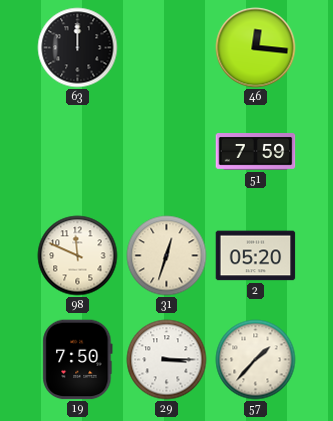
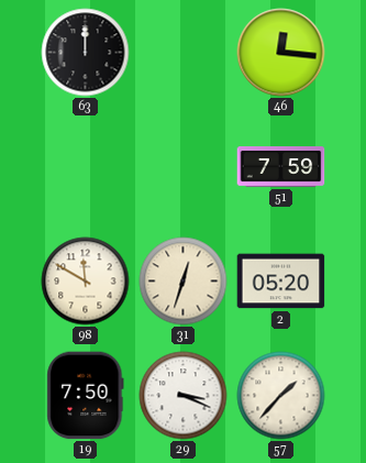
98: 11:49 -> 11:50
29: 3:15 -> 3:19
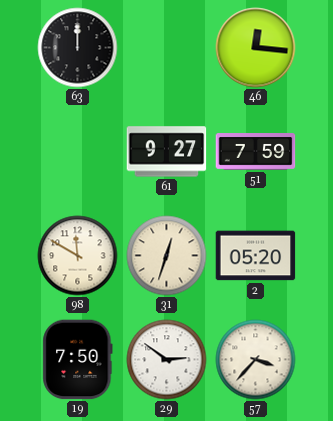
61: none -> 9:27
29: 3:19 -> 2:51
57: 1:37 -> 3:37
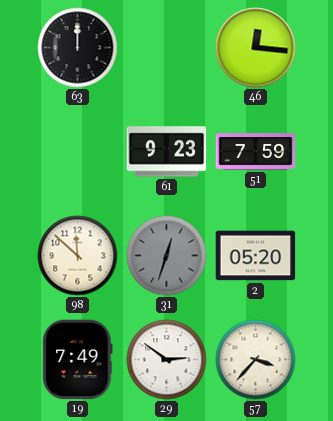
61: 9:27 -> 9:23
98: 11:50 -> 11:52
31 dial: cream -> grey
19: 7:50 -> 7:49
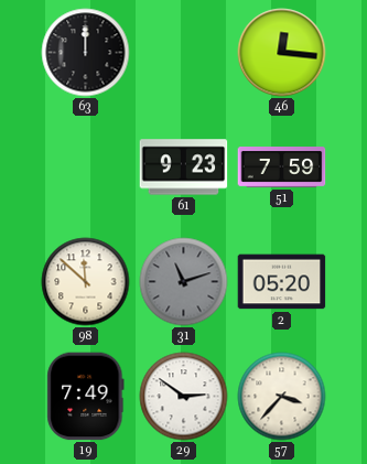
31: 12:33 -> 11:12
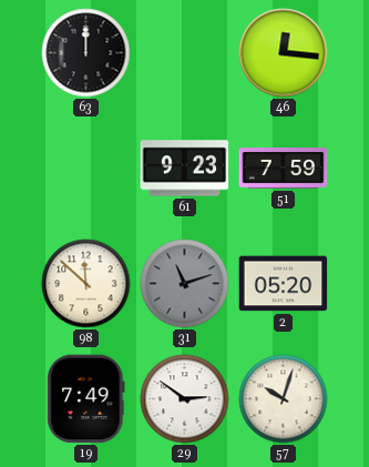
57: 3:37 -> 10:03
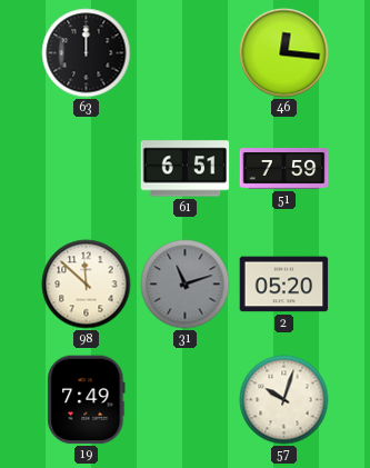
61: 9:23 -> 6:51
29: 2:51 -> none
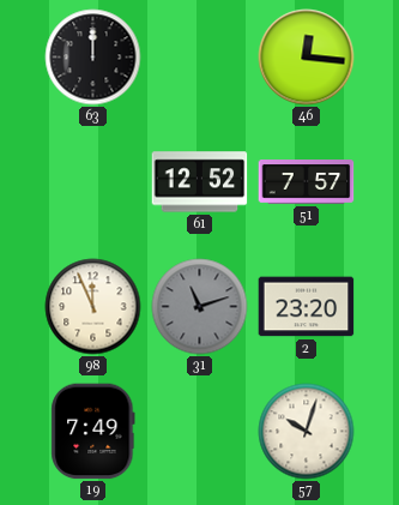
61: 6:51 -> 12:52
51: 7:59 -> 7:57
98: 11:52 -> 11:56
2: 05:20 -> 23:20
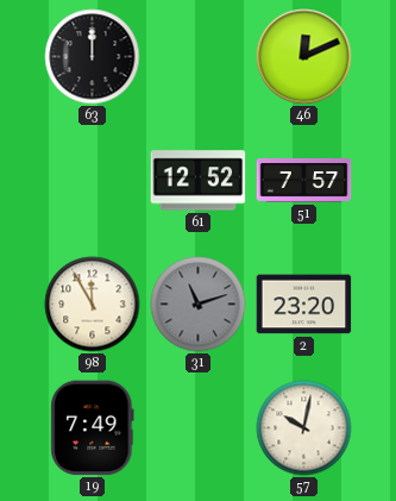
46: 12:16 -> 12:11
98: 11:56 -> 11:55
57: 10:03 -> 10:02
